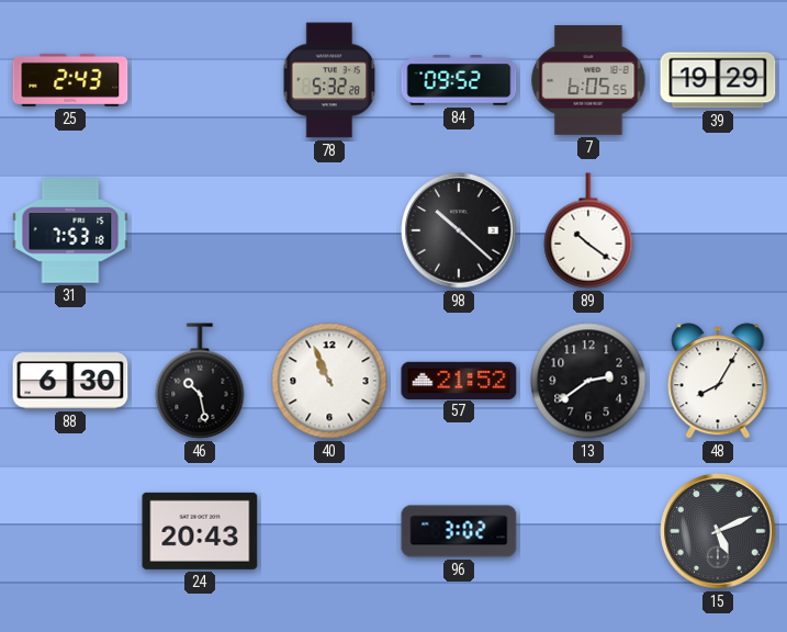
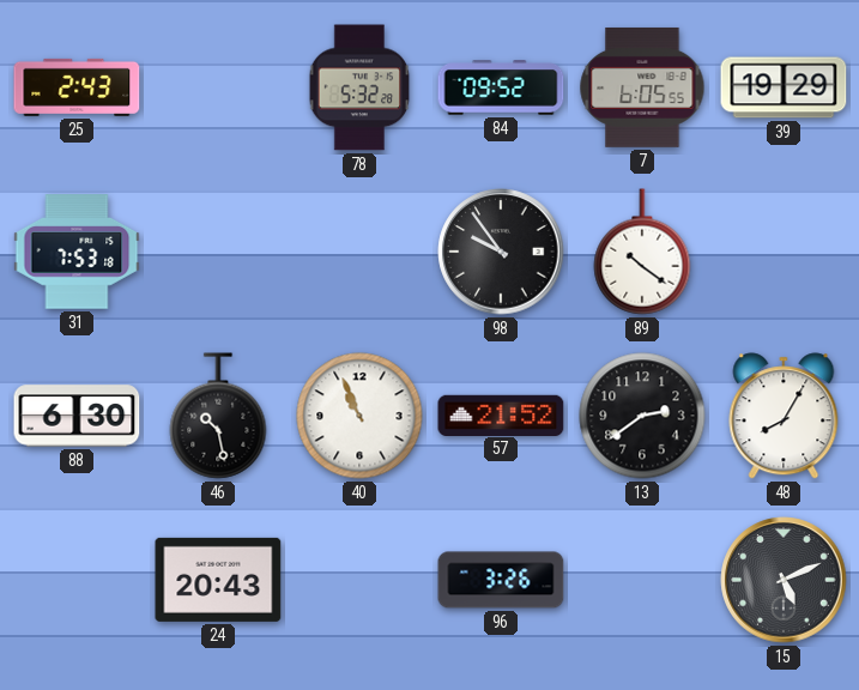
98: 10:22 -> 9:54
96: 3:02 -> 3:26
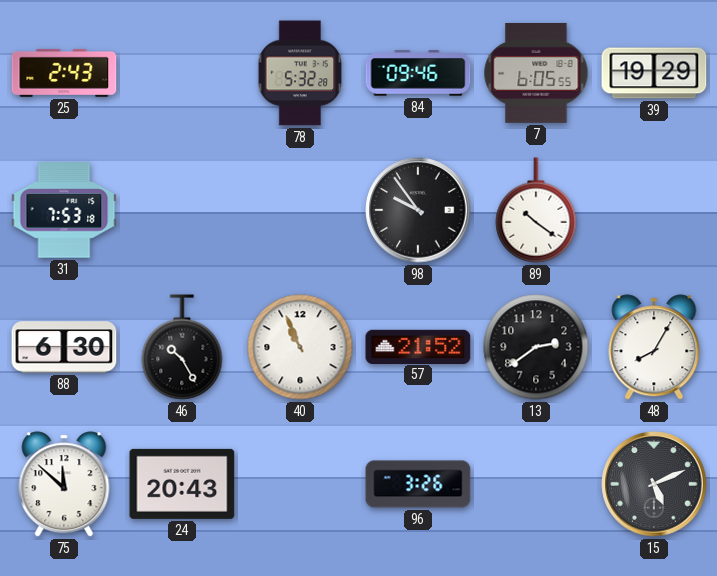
84: 09:52 -> 09:46
46: 10:28 -> 10:25
75: none -> 11:52
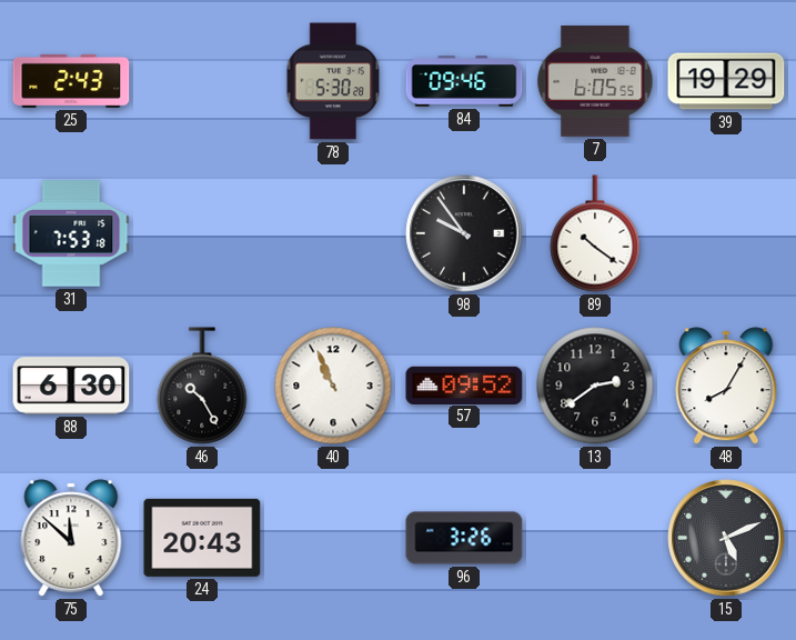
78: 5:32 -> 5:30
57: 21:52 -> 09:52
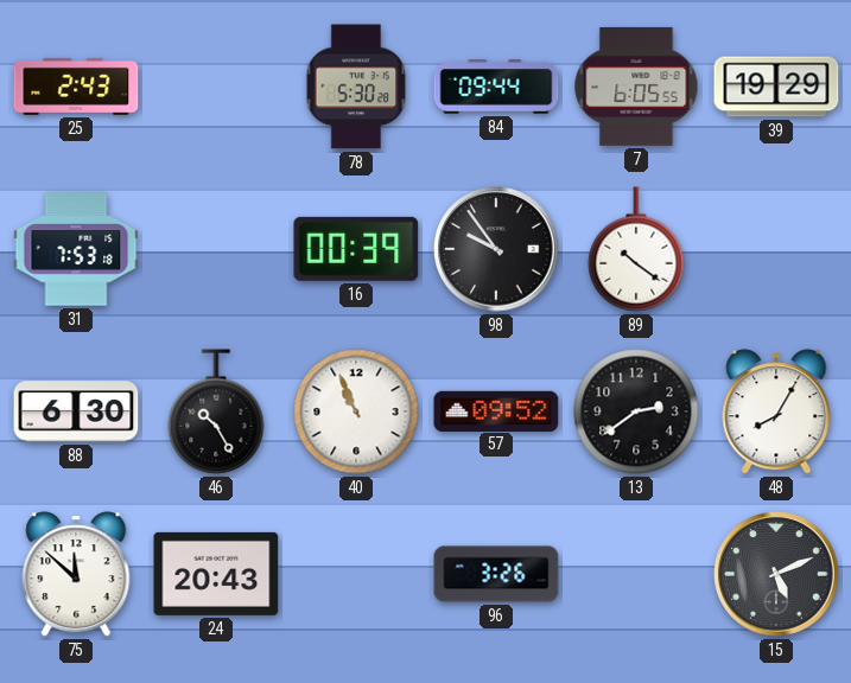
84: 09:46 -> 09:44
16: none -> 00:39
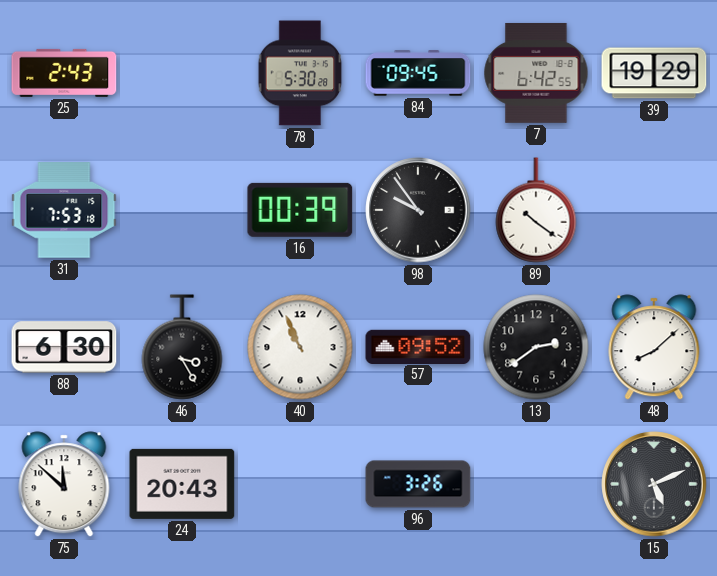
84: 09:44 -> 09:45
7: 6:05 -> 6:42
46: 10:25 -> 3:25
48: 8:05 -> 8:08
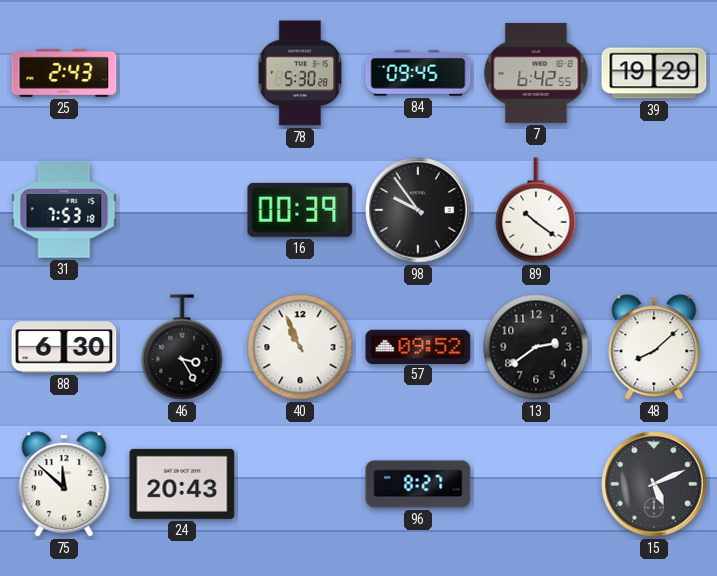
96: 3:26 -> 8:27
